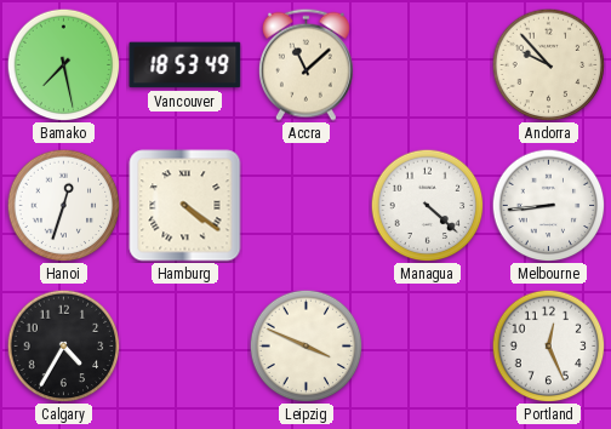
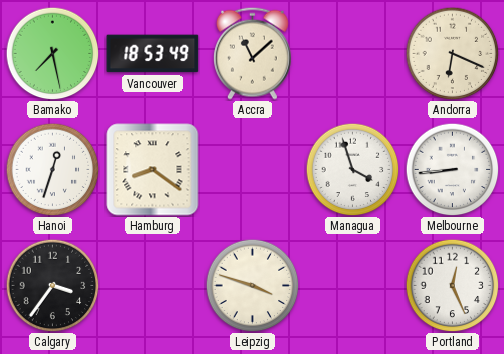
Andorra: 9:53 -> 6:19
Hamburg: 4:21 -> 8:21
Managua: 4:22 -> 3:57
Calgary: 4:35 -> 3:36
Leipzig: 3:49 -> 3:48
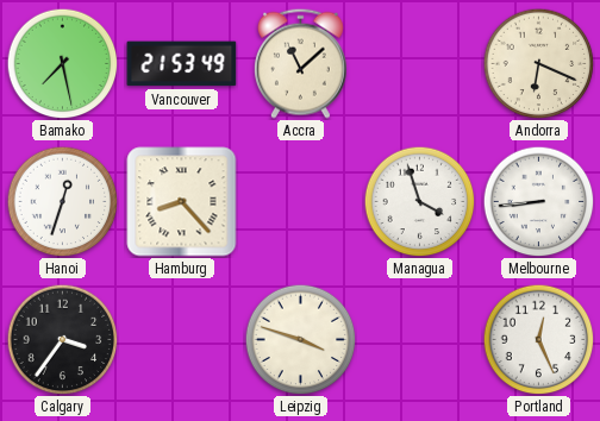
Vancouver: 18:53 -> 21:53
Hamburg: 8:21 -> 8:23
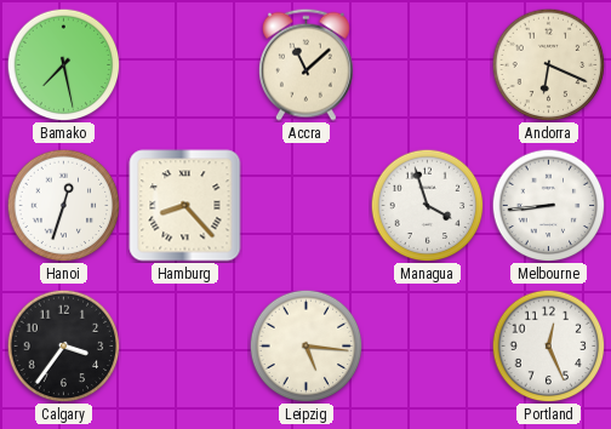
Vancouver: 21:53 -> none
Leipzig: 3:48 -> 5:16
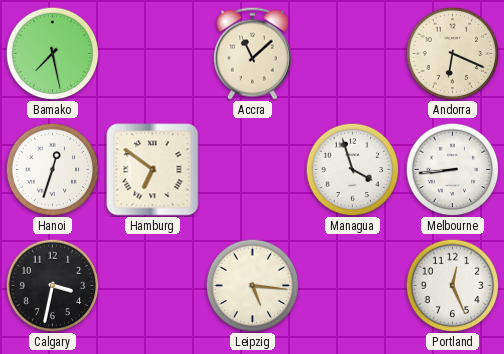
Hamburg: 8:23 -> 6:51
Calgary: 3:36 -> 3:32
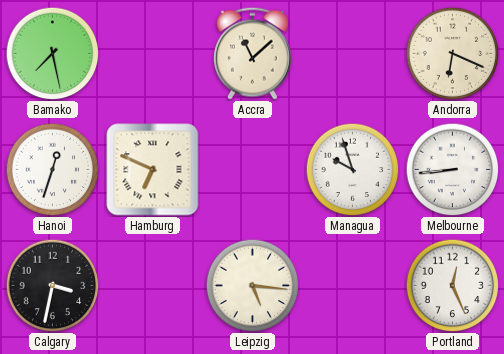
Hamburg: 6:51 -> 6:49
Managua: 3:57 -> 9:57
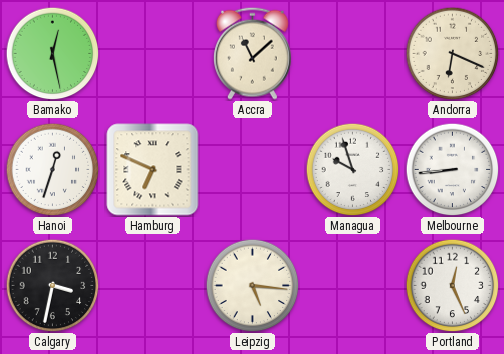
Bamako: 7:28 -> 12:28
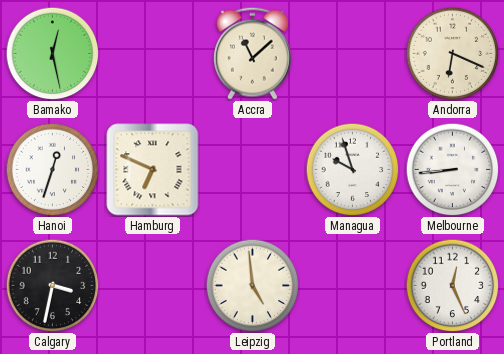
Leipzig: 5:16 -> 4:59
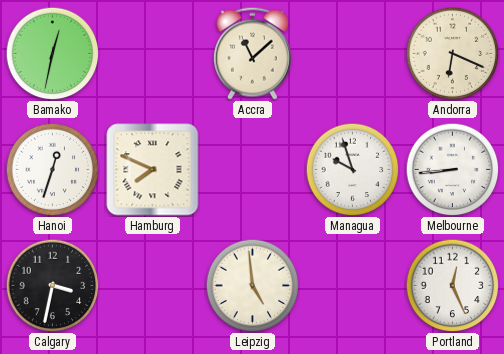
Bamako: 12:28 -> 12:32
Hamburg: 6:49 -> 7:49
